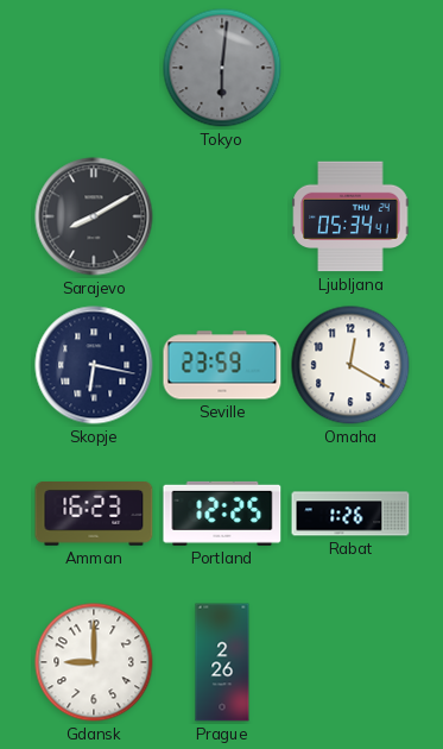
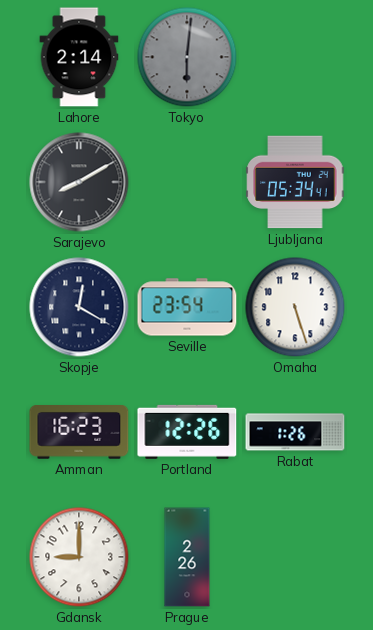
Lahore: none -> 2:14
Skopje: 6:17 -> 12:20
Seville: 23:59 -> 23:54
Omaha: 12:20 -> 5:27
Portland: 12:25 -> 12:26
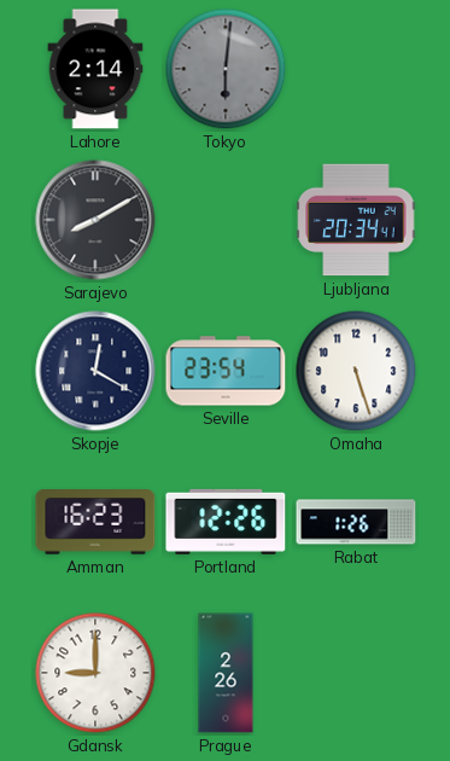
Ljubljana: 05:34 -> 20:34
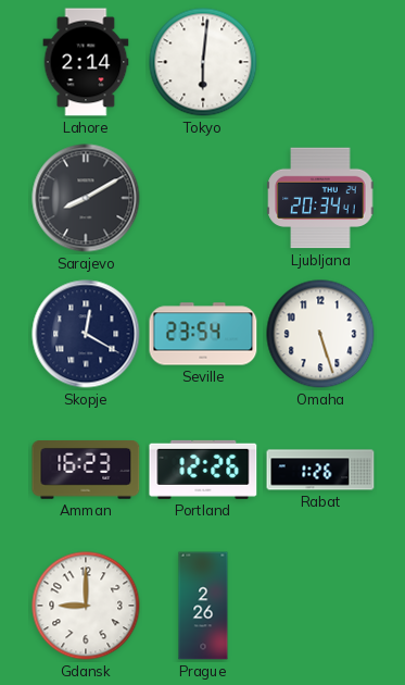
Tokyo dial: grey -> white
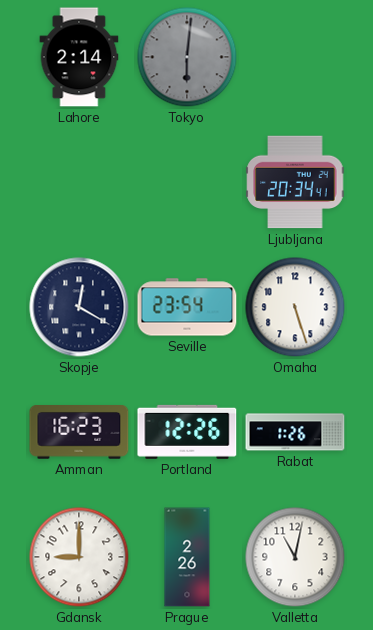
Tokyo dial: white -> grey
Sarajevo: 8:10 -> none
Valletta: none -> 11:02
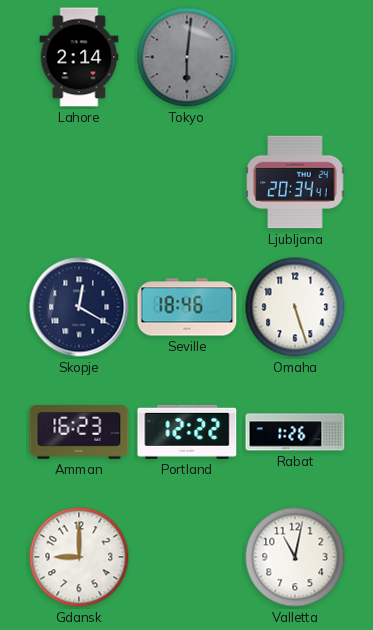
Seville: 23:54 -> 18:46
Portland: 12:26 -> 12:22
Prague: 2:26 -> none
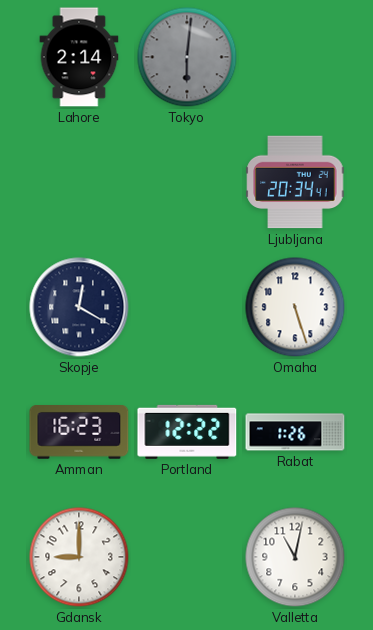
Seville: 18:46 -> none
